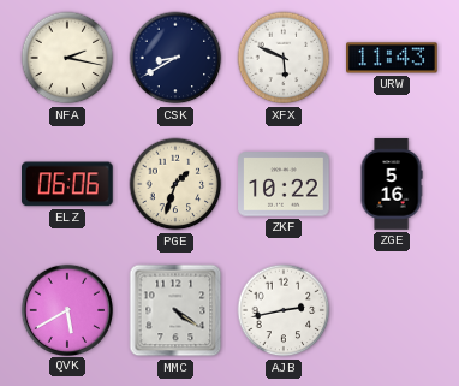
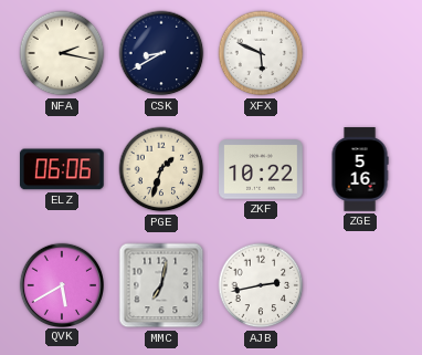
URW: 11:43 -> none
MMC: 4:21 -> 7:02
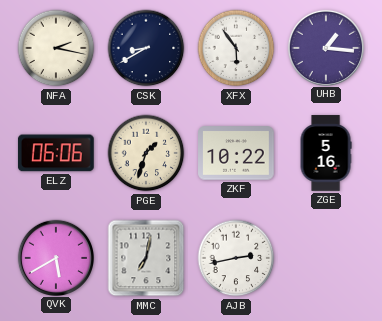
XFX: 5:49 -> 5:54
UHB: none -> 1:16
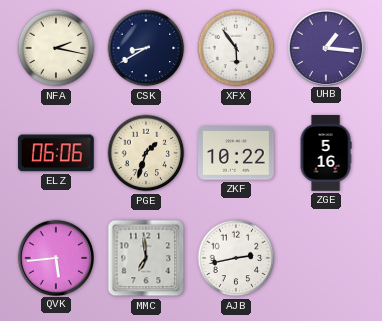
QVK: 5:40 -> 5:44
MMC: 7:02 -> 6:59
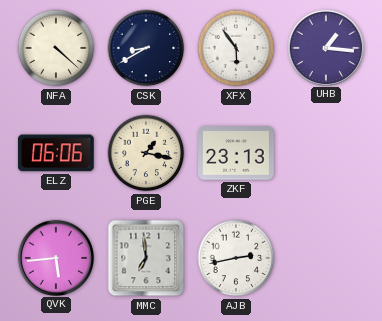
NFA: 2:17 -> 4:22
PGE: 1:33 -> 1:17
ZKF: 10:22 -> 23:13
ZGE: 5:16 -> none
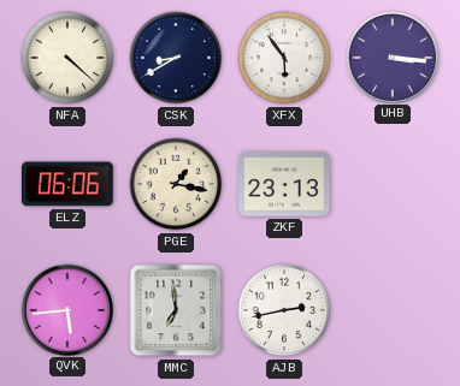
UHB: 1:16 -> 3:16
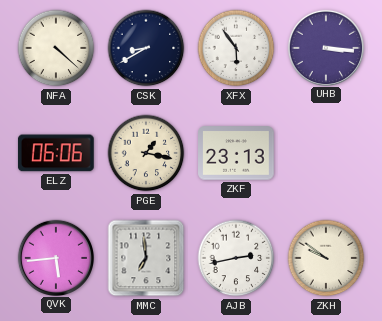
ZKH: none -> 9:51
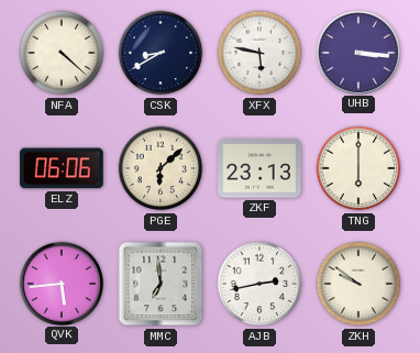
XFX: 5:54 -> 5:47
PGE: 1:17 -> 6:08
TNG: none -> 6:00
